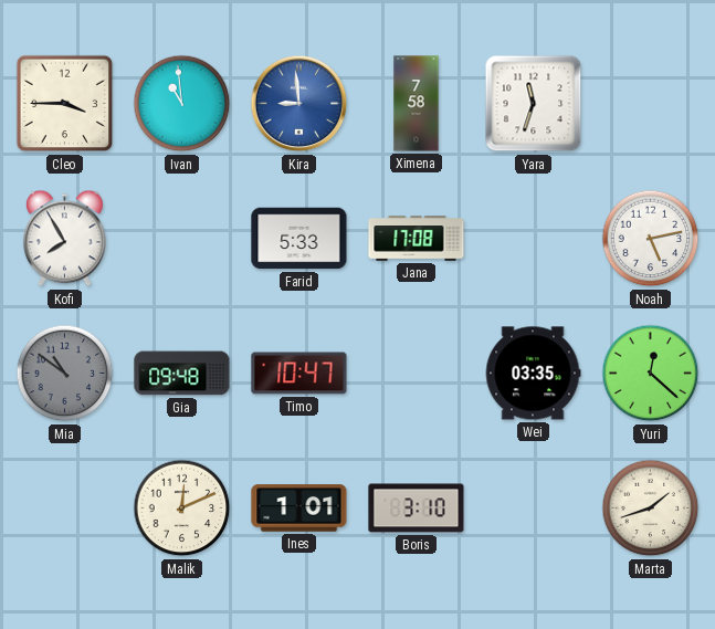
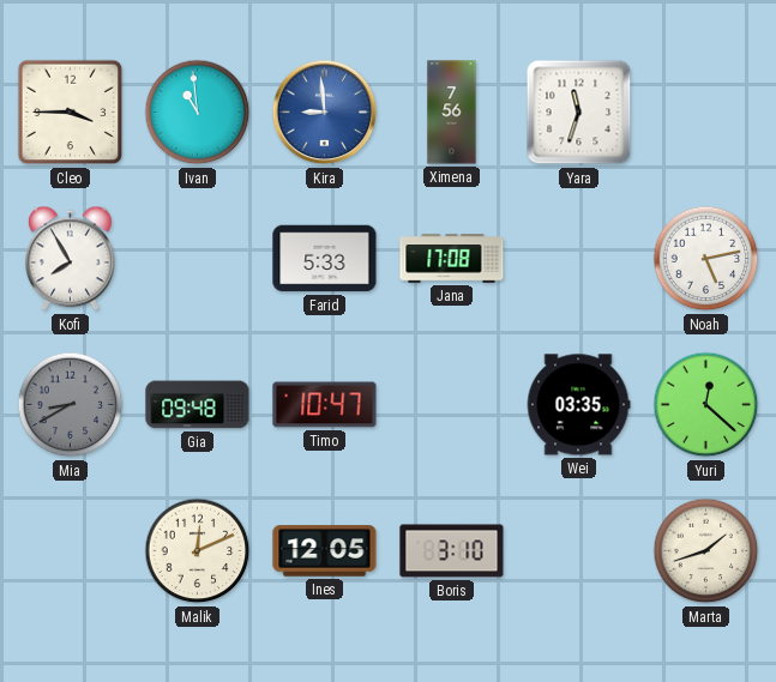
Ximena: 7:58 -> 7:56
Mia: 10:51 -> 8:40
Ines: 1:01 -> 12:05
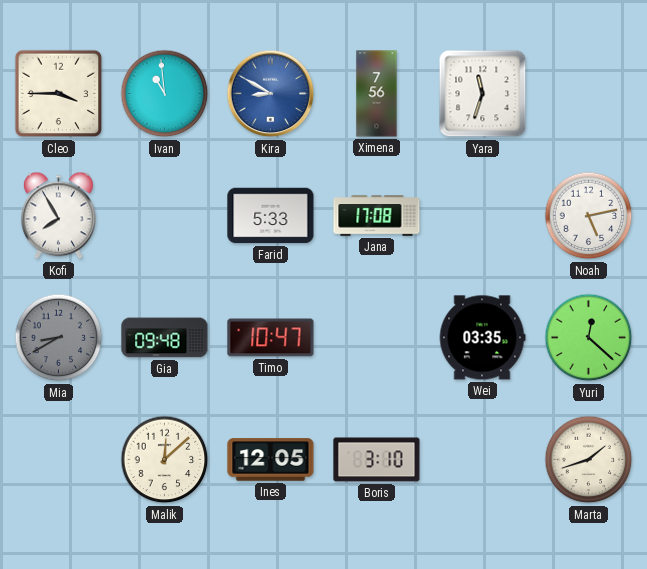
Kira: 8:59 -> 8:50
Malik: 12:11 -> 12:08
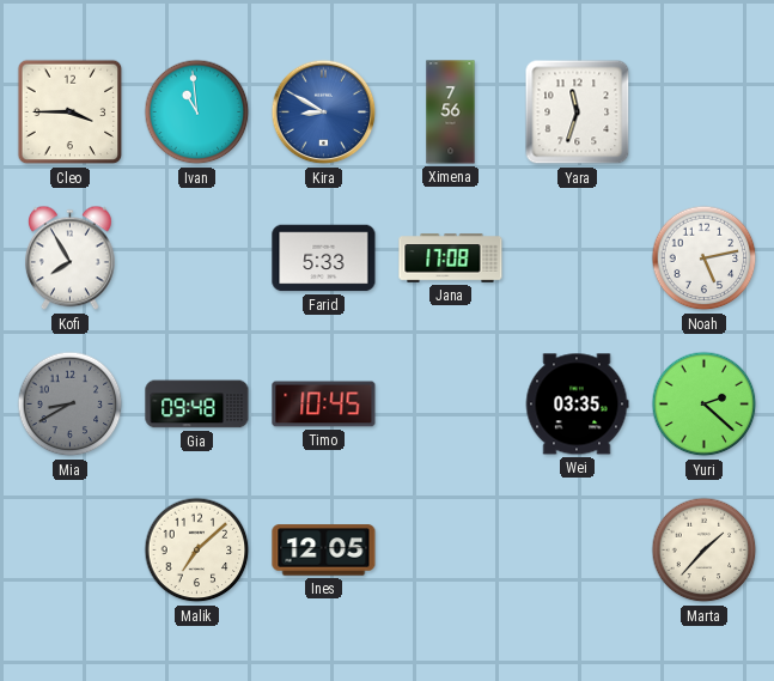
Timo: 10:47 -> 10:45
Yuri: 12:22 -> 2:22
Malik: 12:08 -> 7:08
Boris: 3:10 -> none
Marta: 1:42 -> 1:37
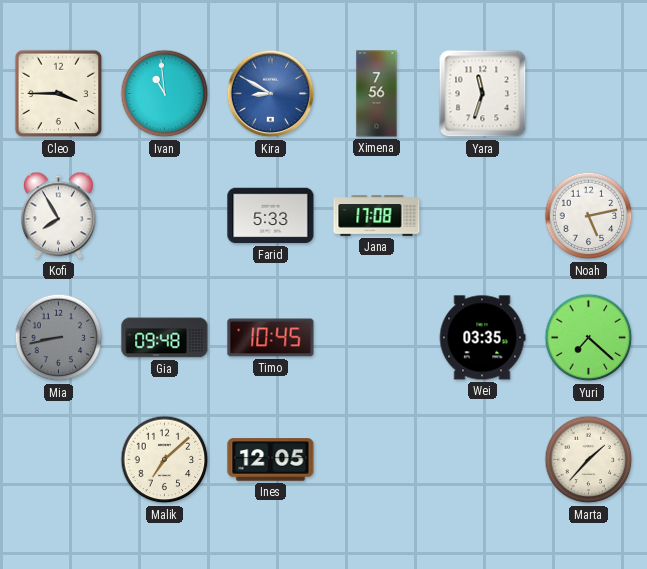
Mia: 8:40 -> 8:43
Yuri: 2:22 -> 7:22
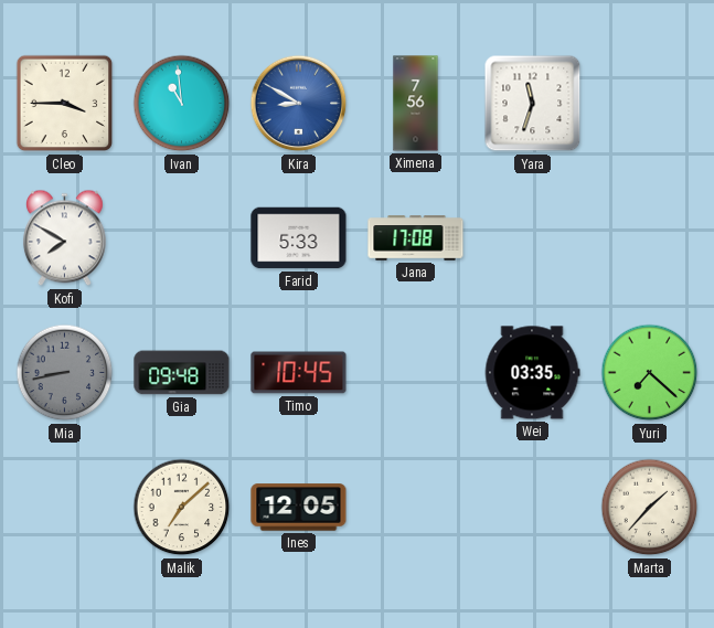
Kofi: 7:55 -> 7:50
Noah: 5:13 -> none
